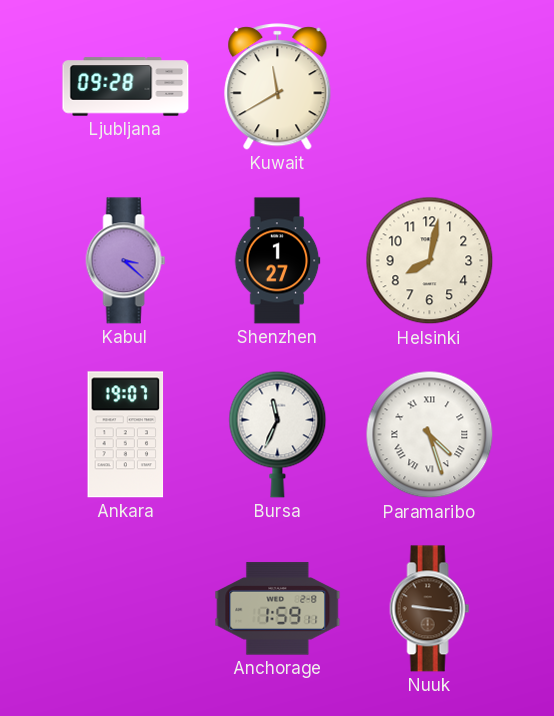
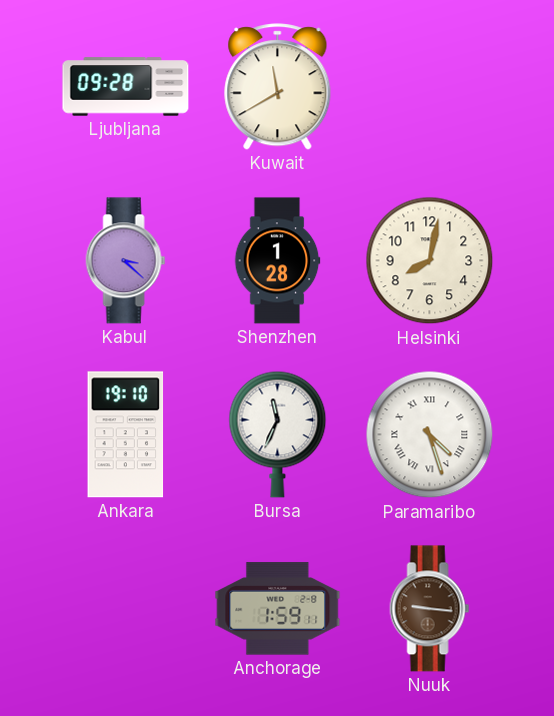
Shenzhen: 1:27 -> 1:28
Ankara: 19:07 -> 19:10
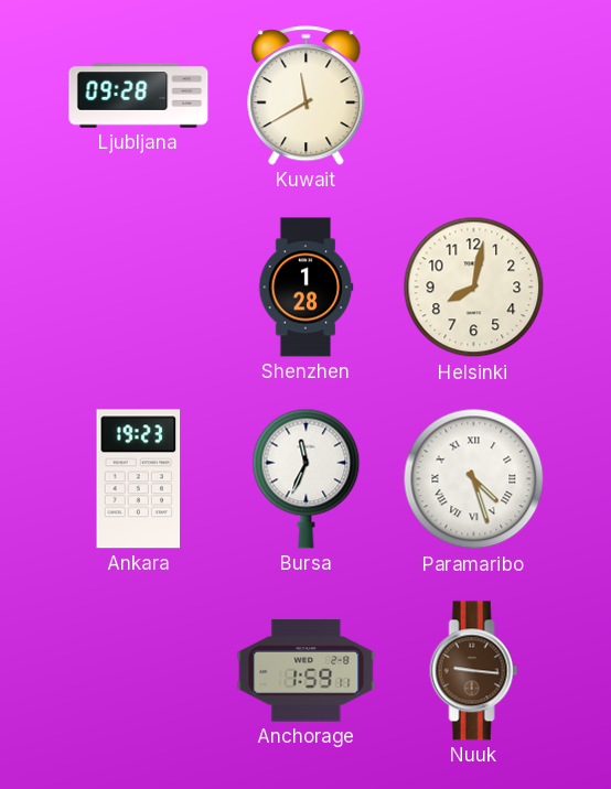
Kabul: 3:22 -> none
Ankara: 19:10 -> 19:23
